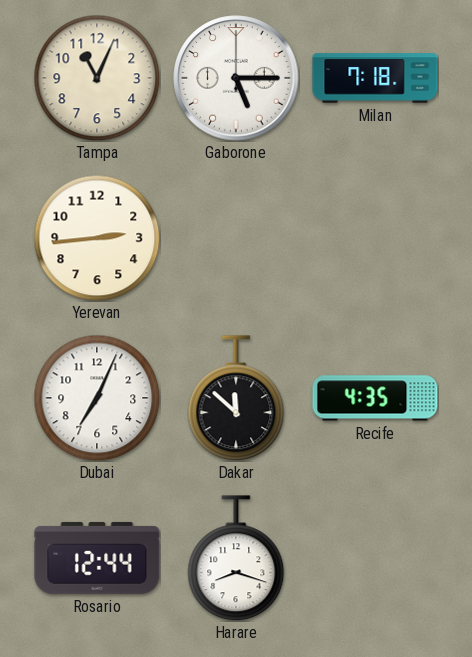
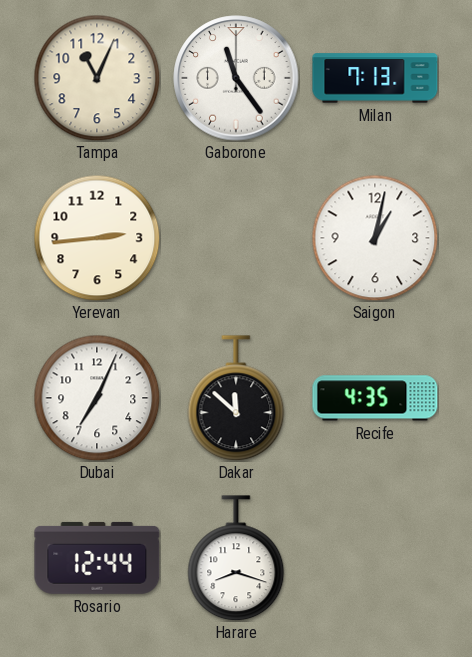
Gaborone: 5:15 -> 11:24
Milan: 7:18 -> 7:13
Saigon: none -> 1:02
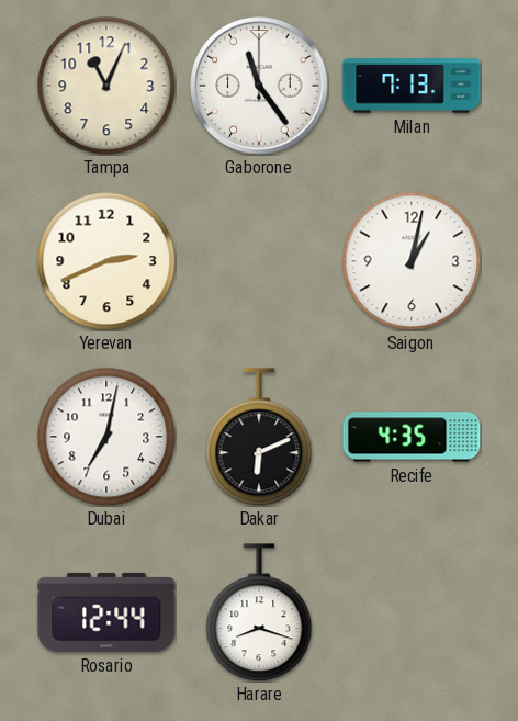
Yerevan: 2:44 -> 2:41
Dubai: 7:04 -> 7:02
Dakar: 11:52 -> 6:11
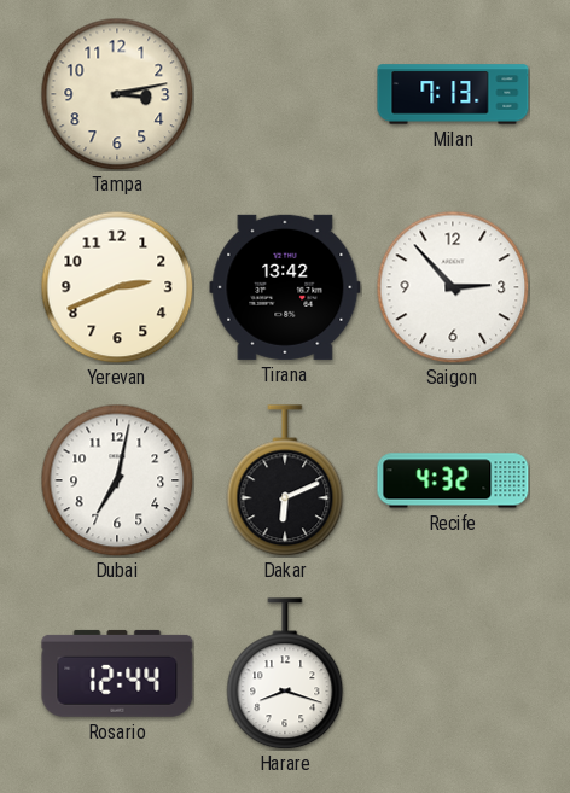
Tampa: 11:04 -> 3:13
Gaborone: 11:24 -> none
Tirana: none -> 13:42
Saigon: 1:02 -> 2:53
Recife: 4:35 -> 4:32
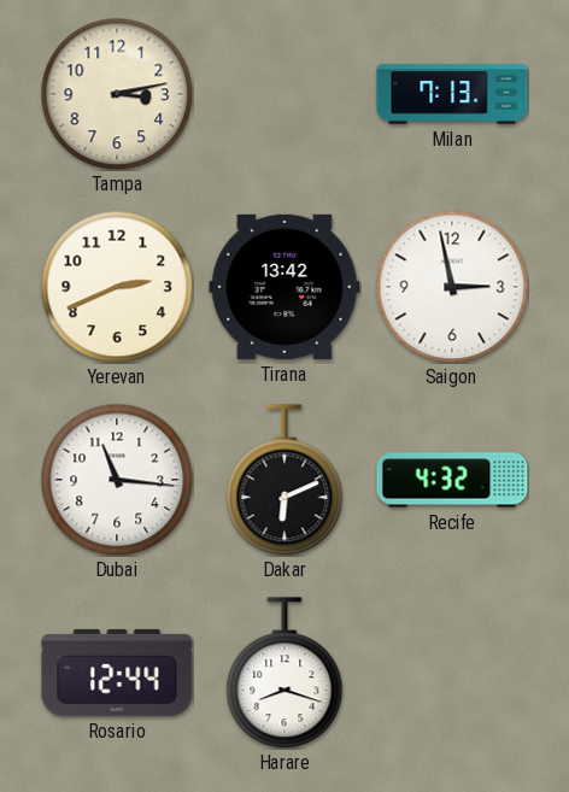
Saigon: 2:53 -> 2:58
Dubai: 7:02 -> 11:16
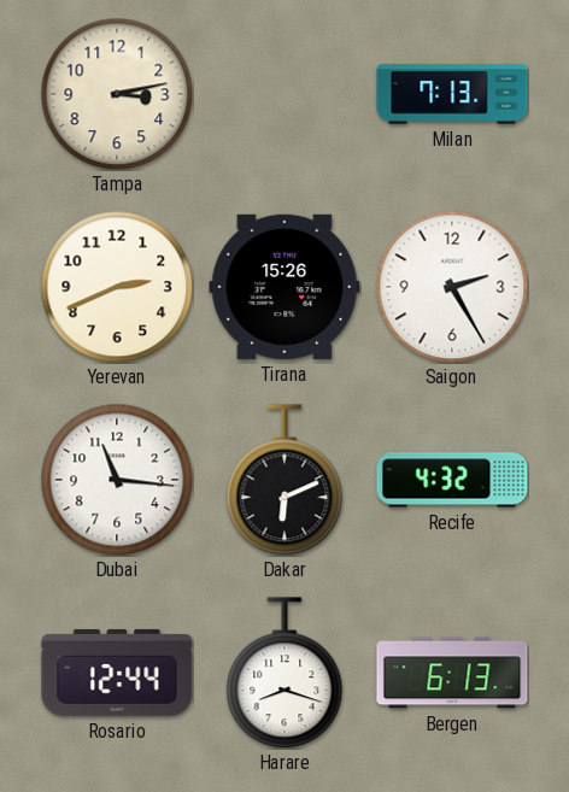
Tirana: 13:42 -> 15:26
Saigon: 2:58 -> 2:25
Bergen: none -> 6:13
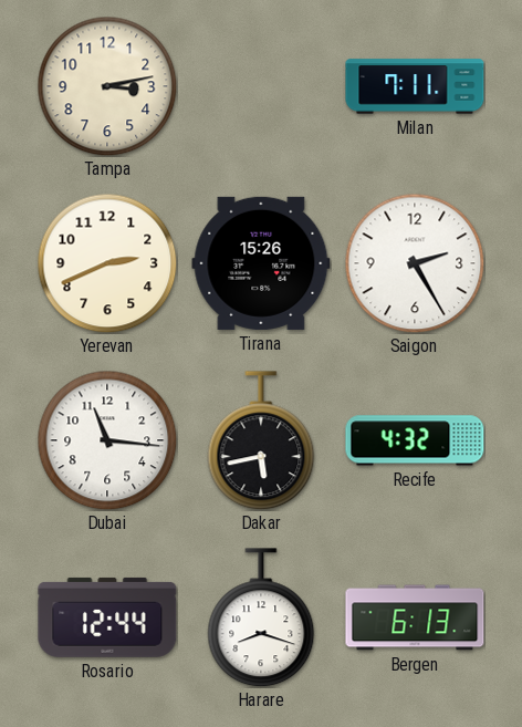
Milan: 7:13 -> 7:11
Dakar: 6:11 -> 5:43
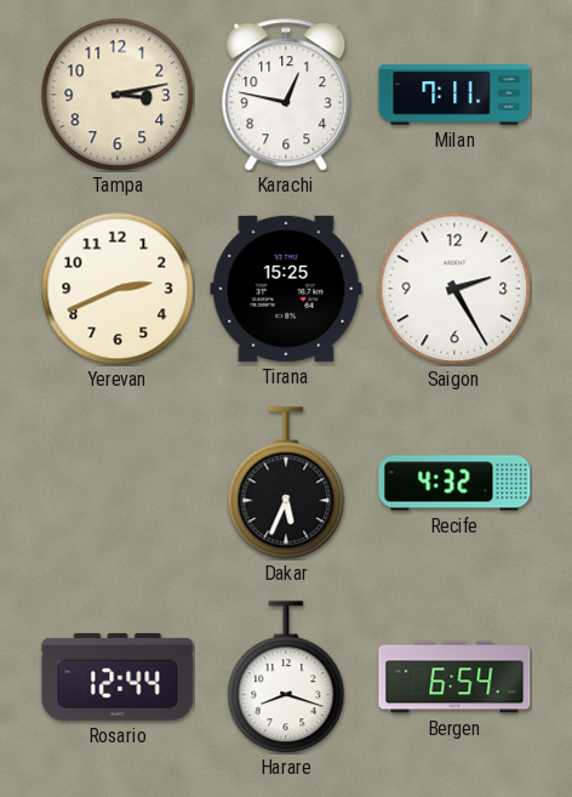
Karachi: none -> 12:47
Tirana: 15:26 -> 15:25
Dubai: 11:16 -> none
Dakar: 5:43 -> 5:34
Bergen: 6:13 -> 6:54
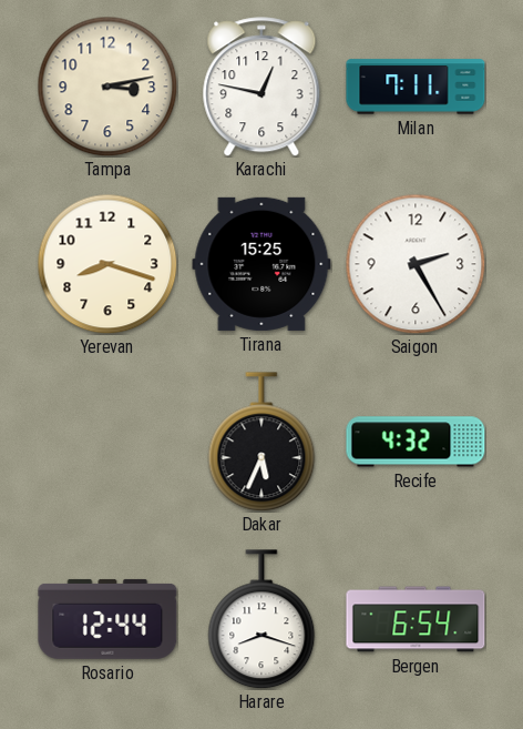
Yerevan: 2:41 -> 8:18
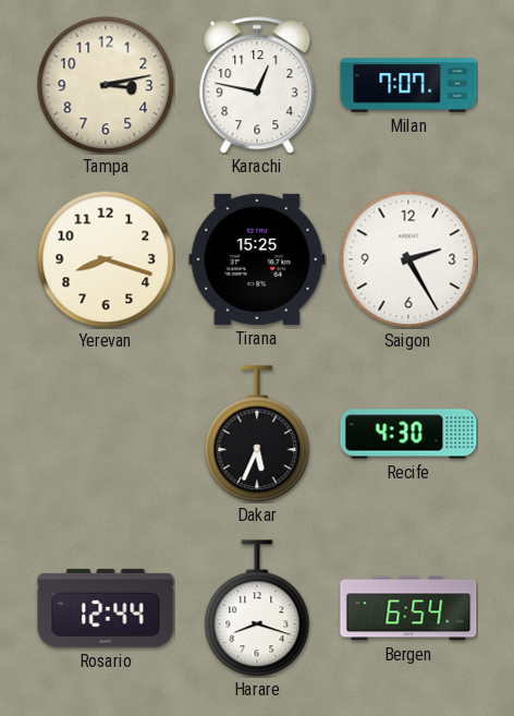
Milan: 7:11 -> 7:07
Recife: 4:32 -> 4:30
